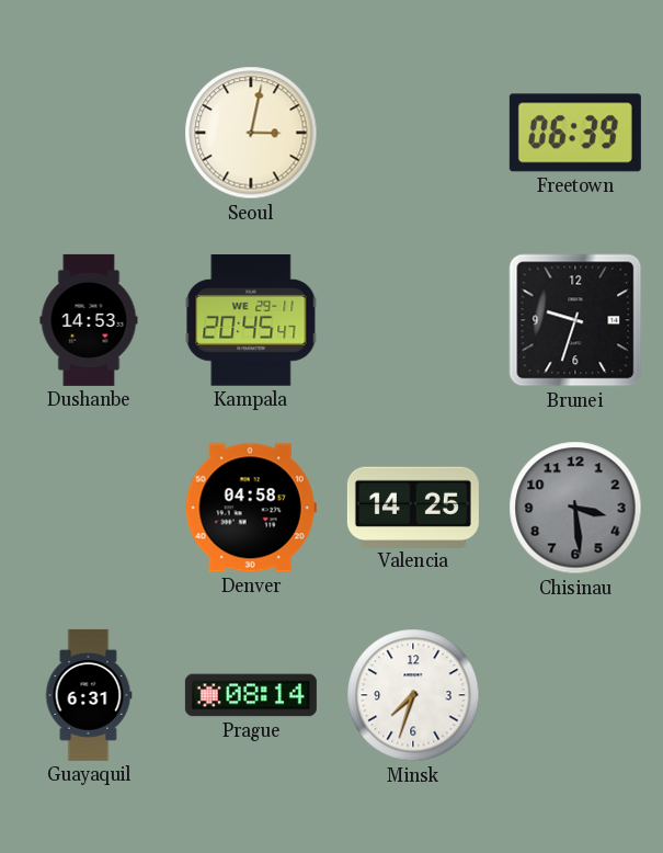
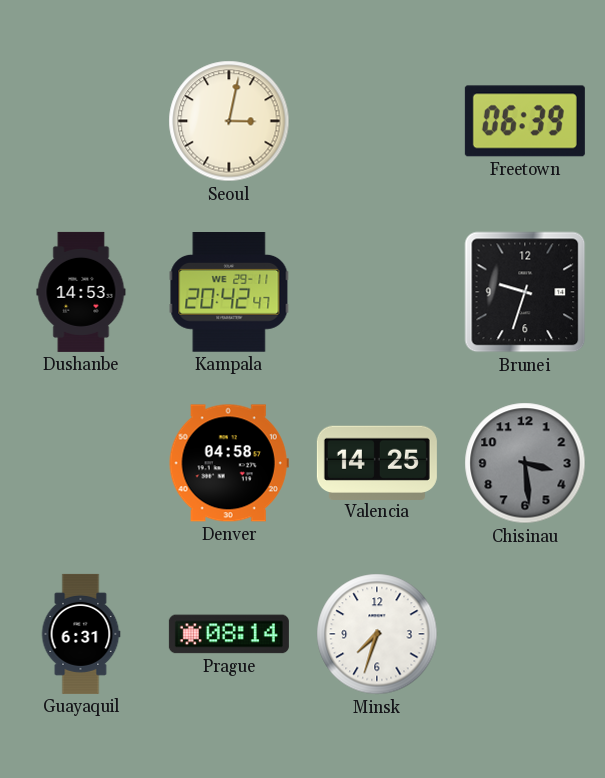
Kampala: 20:45 -> 20:42
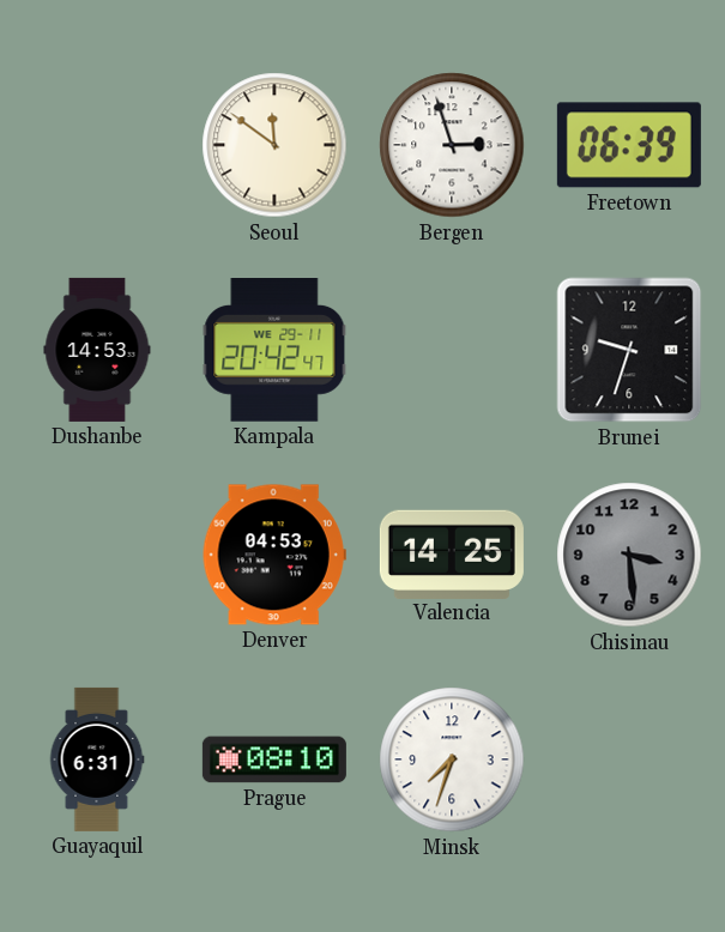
Seoul: 3:02 -> 11:51
Bergen: none -> 2:57
Denver: 04:58 -> 04:53
Prague: 08:14 -> 08:10
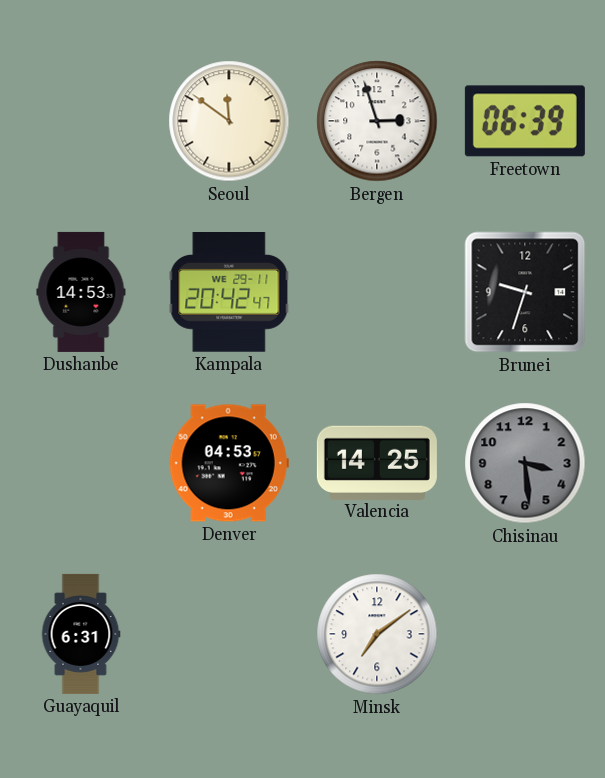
Prague: 08:10 -> none
Minsk: 7:33 -> 7:09
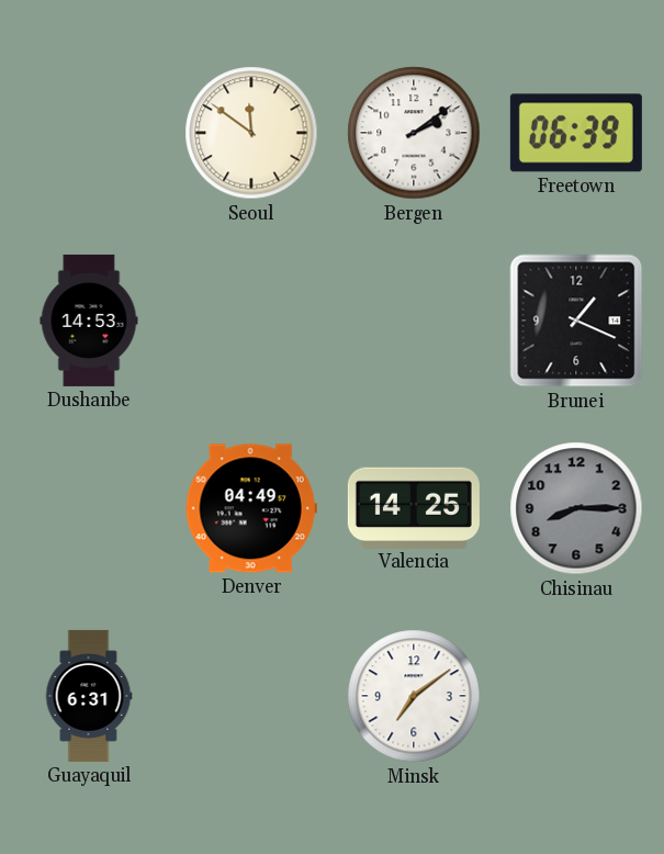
Bergen: 2:57 -> 2:09
Kampala: 20:42 -> none
Brunei: 9:33 -> 1:19
Denver: 04:53 -> 04:49
Chisinau: 3:29 -> 8:15
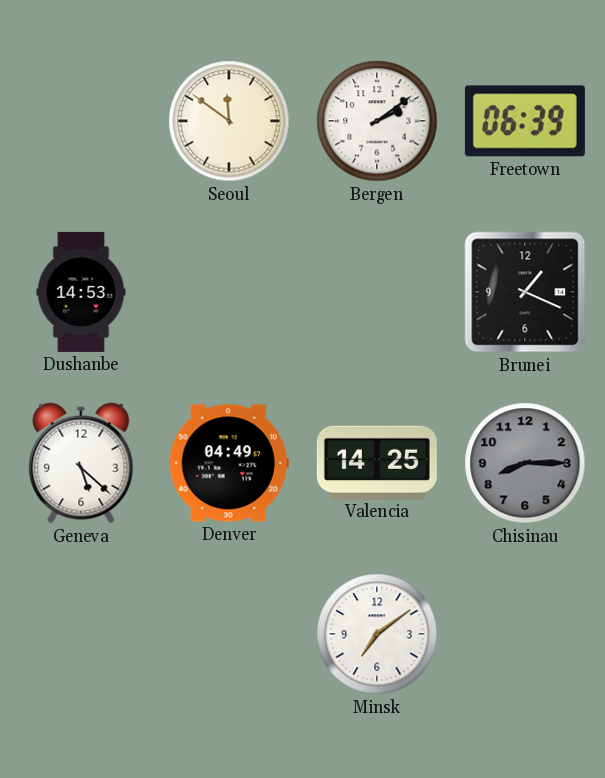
Geneva: none -> 5:22
Guayaquil: 6:31 -> none
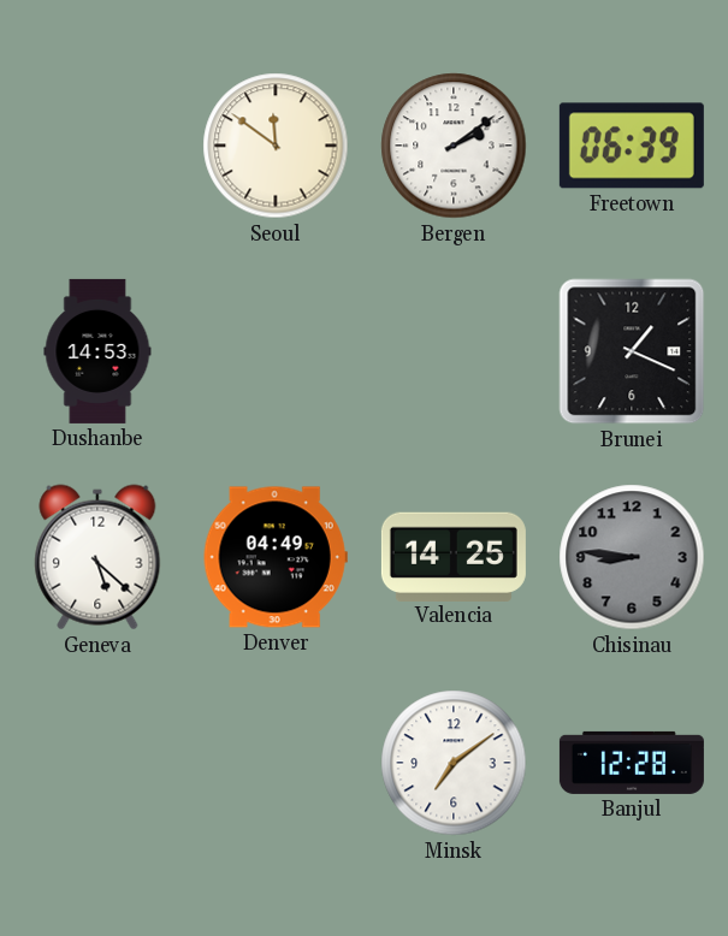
Chisinau: 8:15 -> 8:46
Banjul: none -> 12:28
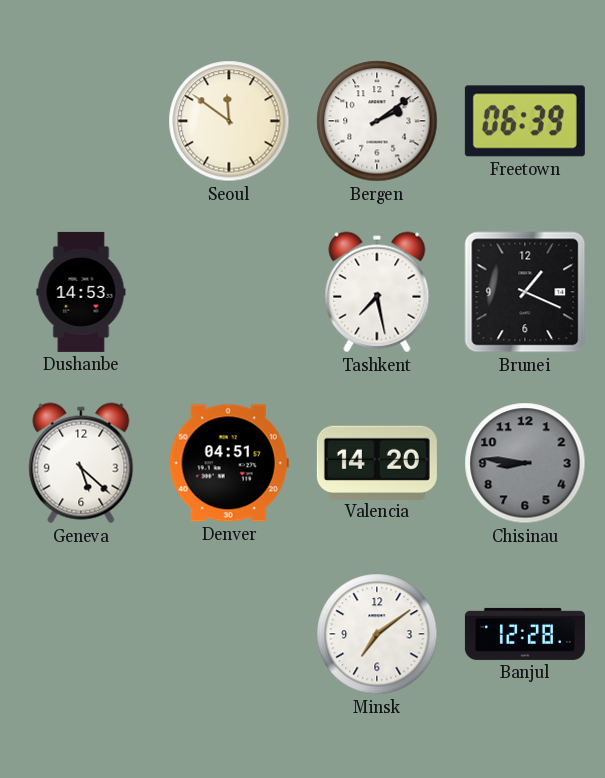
Tashkent: none -> 7:28
Denver: 04:49 -> 04:51
Valencia: 14:25 -> 14:20
